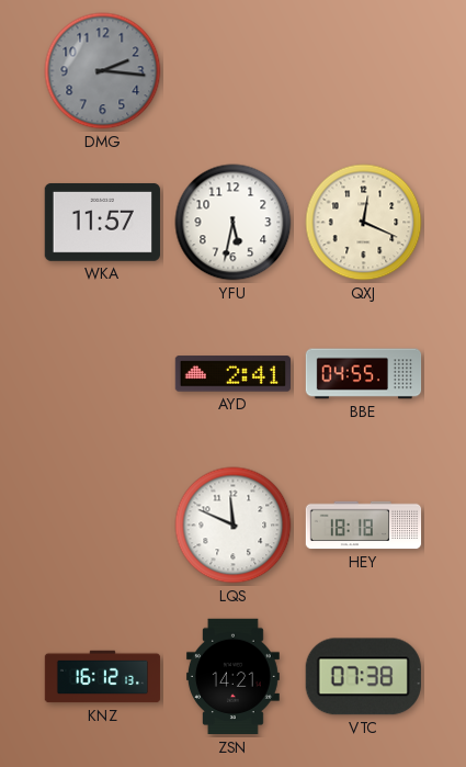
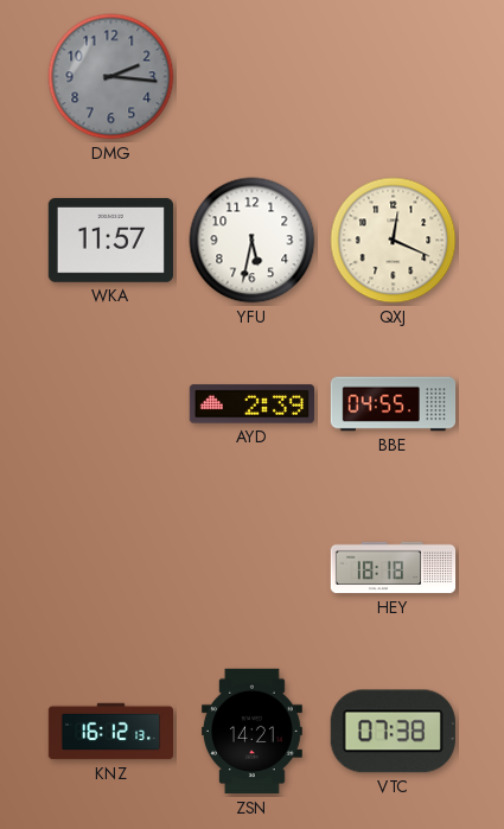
AYD: 2:41 -> 2:39
LQS: 11:49 -> none
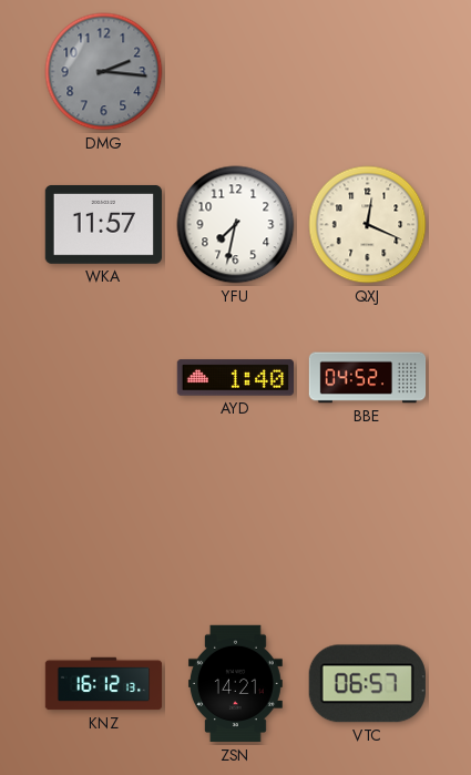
YFU: 5:32 -> 7:32
AYD: 2:39 -> 1:40
BBE: 04:55 -> 04:52
HEY: 18:18 -> none
VTC: 07:38 -> 06:57
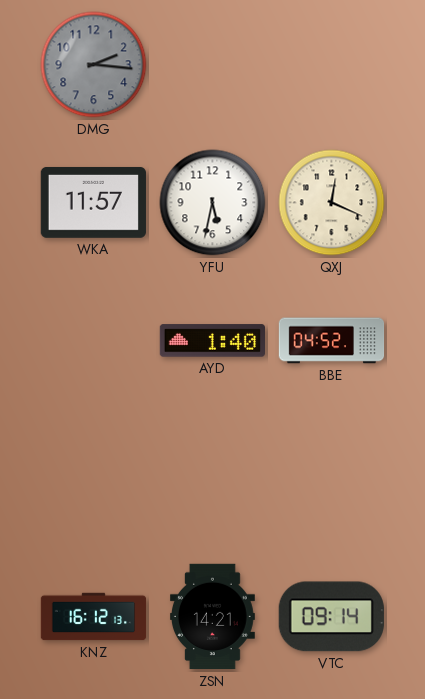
YFU: 7:32 -> 5:32
VTC: 06:57 -> 09:14
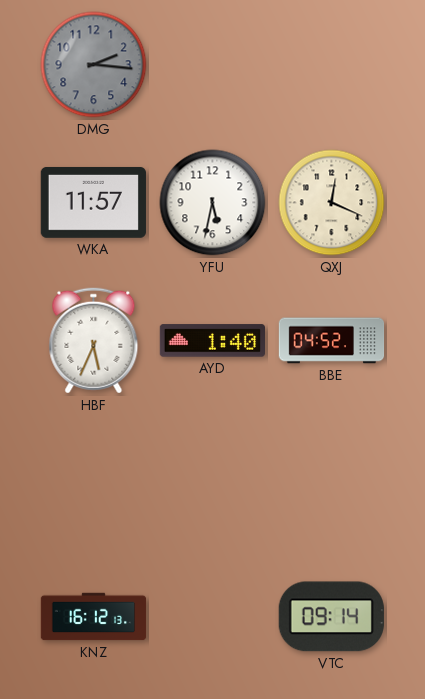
HBF: none -> 5:34
ZSN: 14:21 -> none
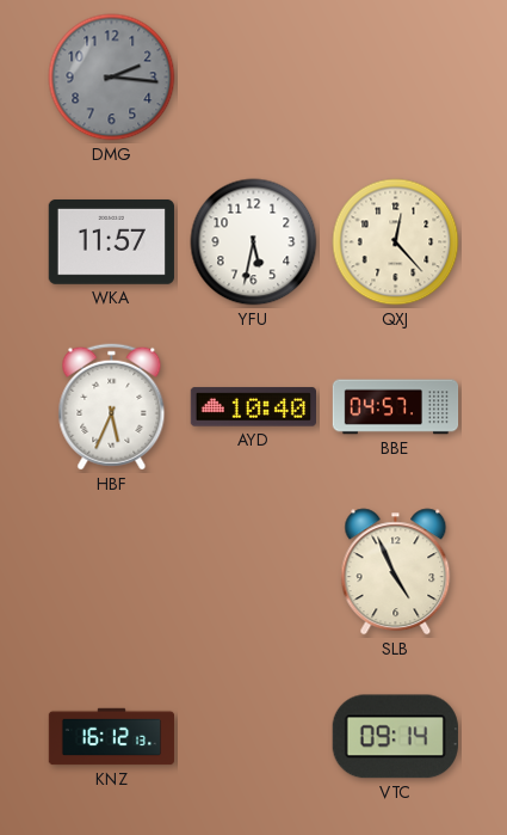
QXJ: 12:19 -> 12:23
AYD: 1:40 -> 10:40
BBE: 04:52 -> 04:57
SLB: none -> 4:56
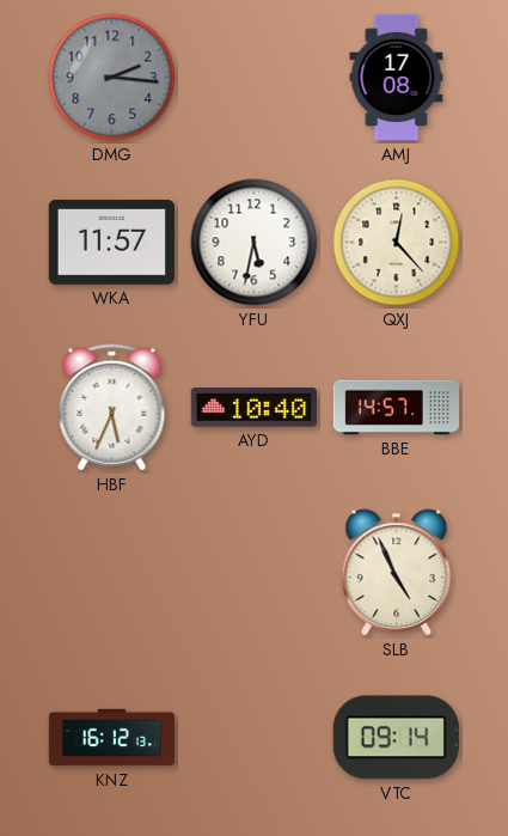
AMJ: none -> 17:08
BBE: 04:57 -> 14:57
